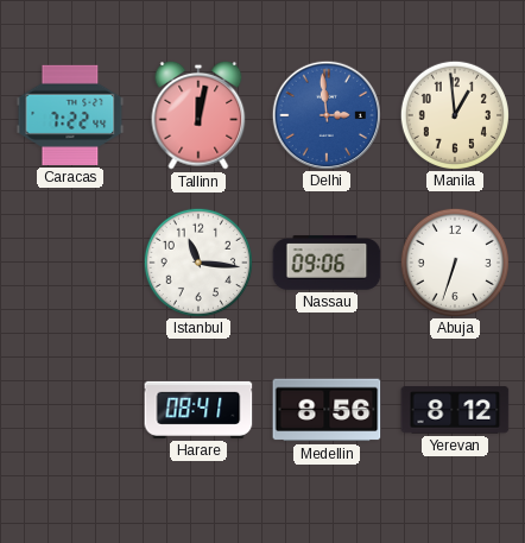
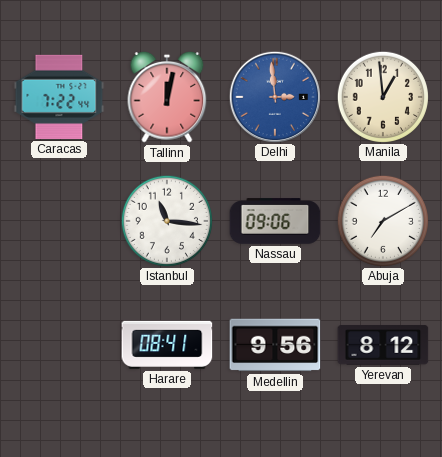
Abuja: 6:33 -> 7:10
Medellin: 8:56 -> 9:56
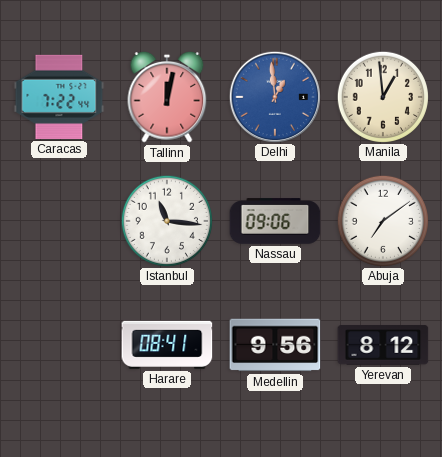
Delhi: 2:59 -> 12:59
Abuja: 7:10 -> 7:09
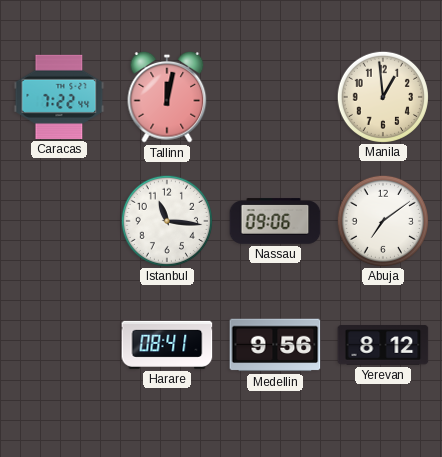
Delhi: 12:59 -> none
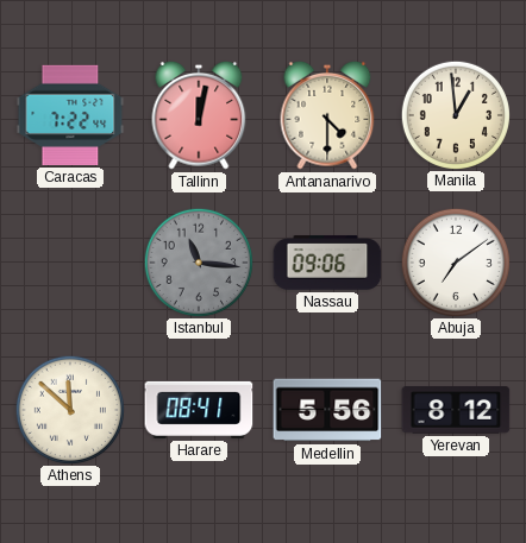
Antananarivo: none -> 4:30
Istanbul dial: white -> grey
Athens: none -> 11:52
Medellin: 9:56 -> 5:56
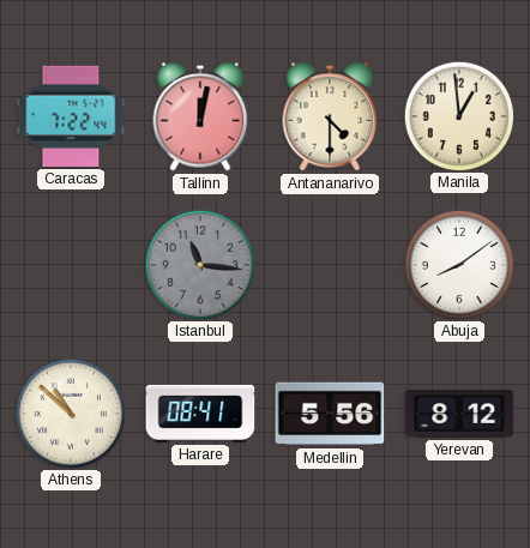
Nassau: 09:06 -> none
Abuja: 7:09 -> 8:09
Athens: 11:52 -> 10:52
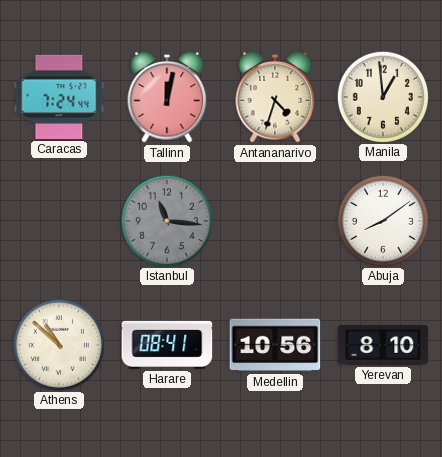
Caracas: 7:22 -> 7:24
Antananarivo: 4:30 -> 4:33
Medellin: 5:56 -> 10:56
Yerevan: 8:12 -> 8:10
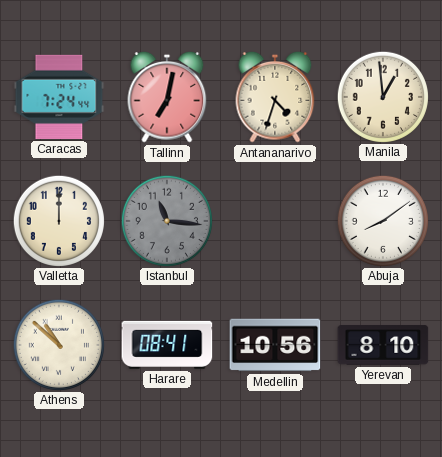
Tallinn: 12:02 -> 7:02
Valletta: none -> 12:00
